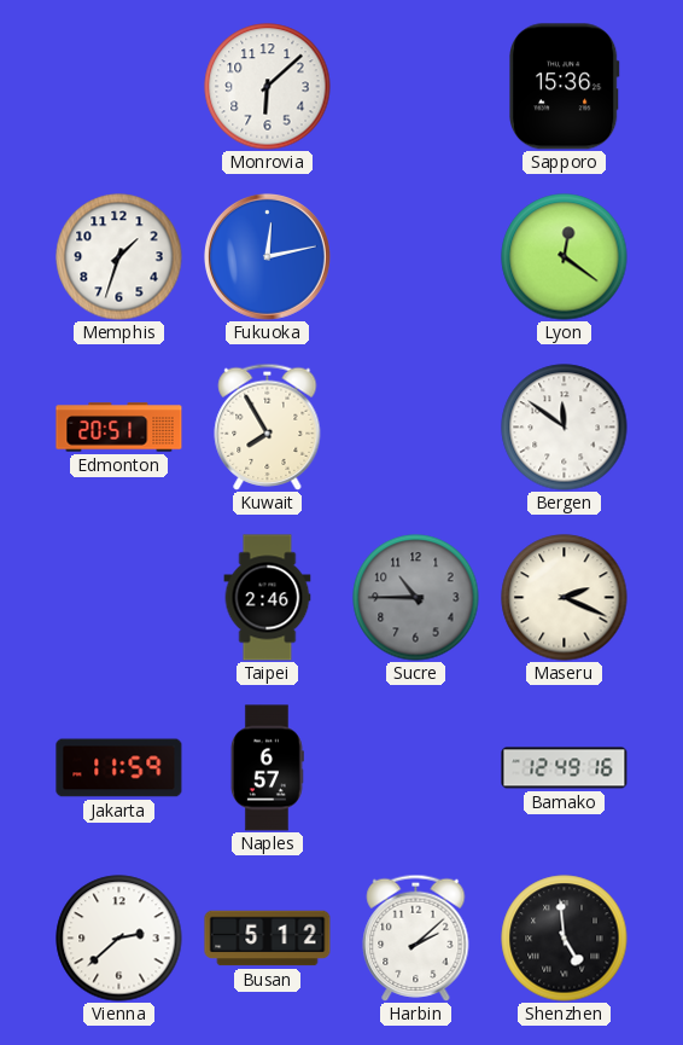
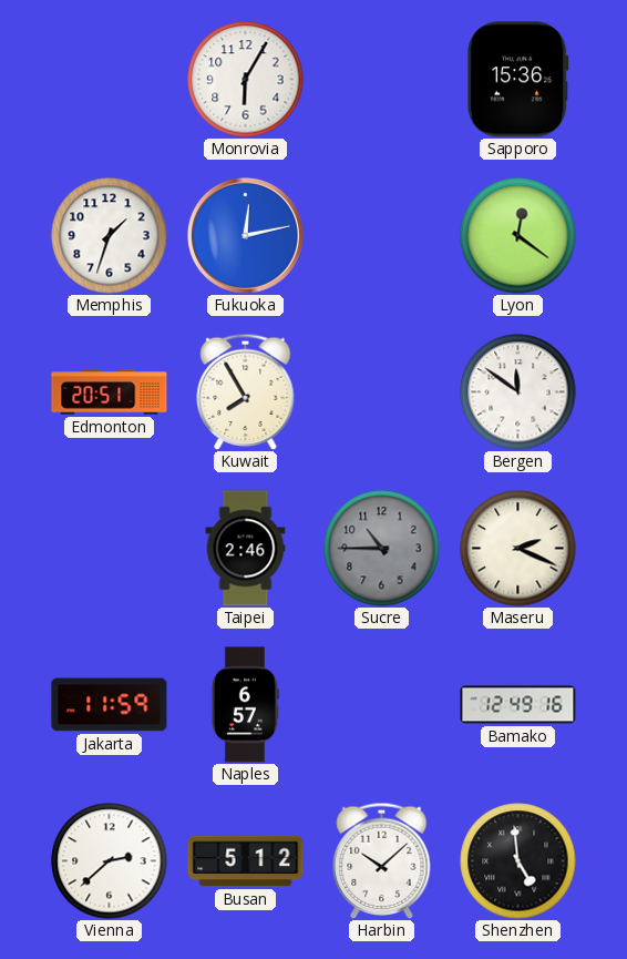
Monrovia: 6:08 -> 6:05
Harbin: 2:08 -> 10:08
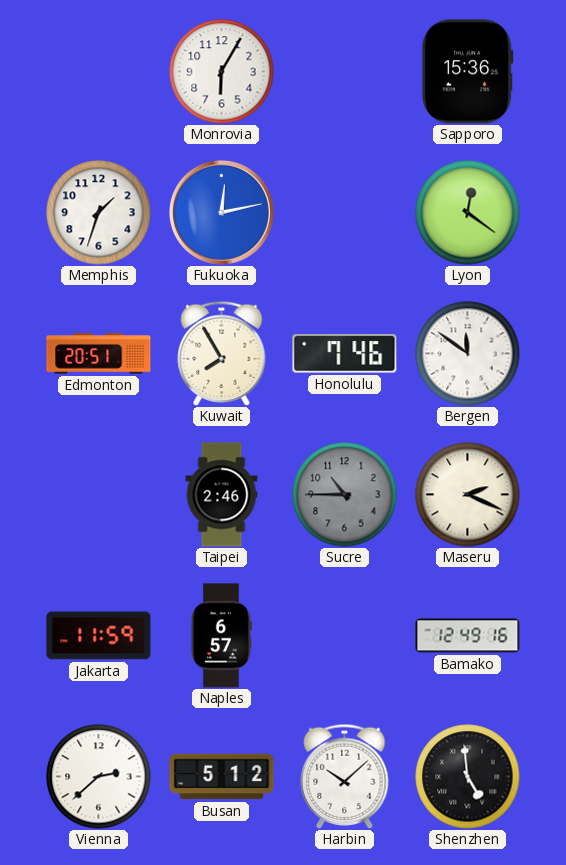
Honolulu: none -> 7:46
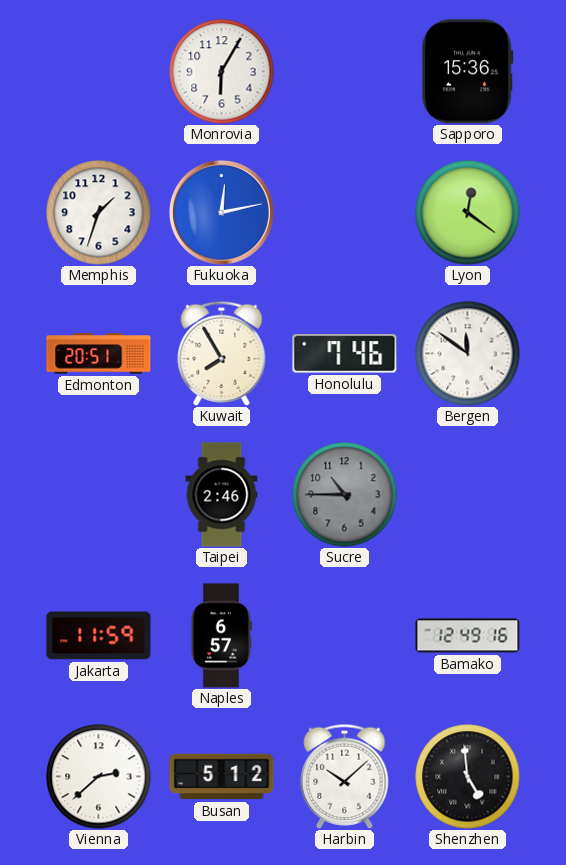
Maseru: 2:19 -> none
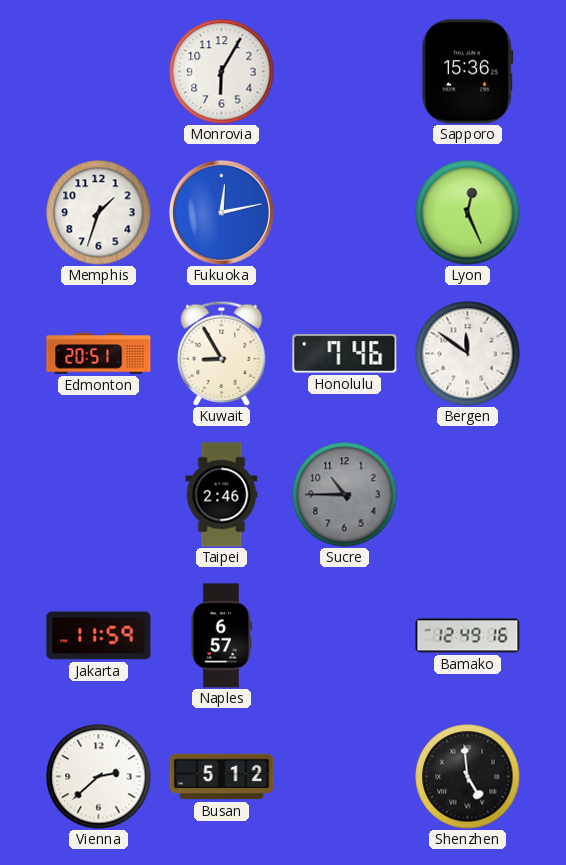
Lyon: 12:21 -> 12:26
Kuwait: 7:55 -> 8:55
Harbin: 10:08 -> none
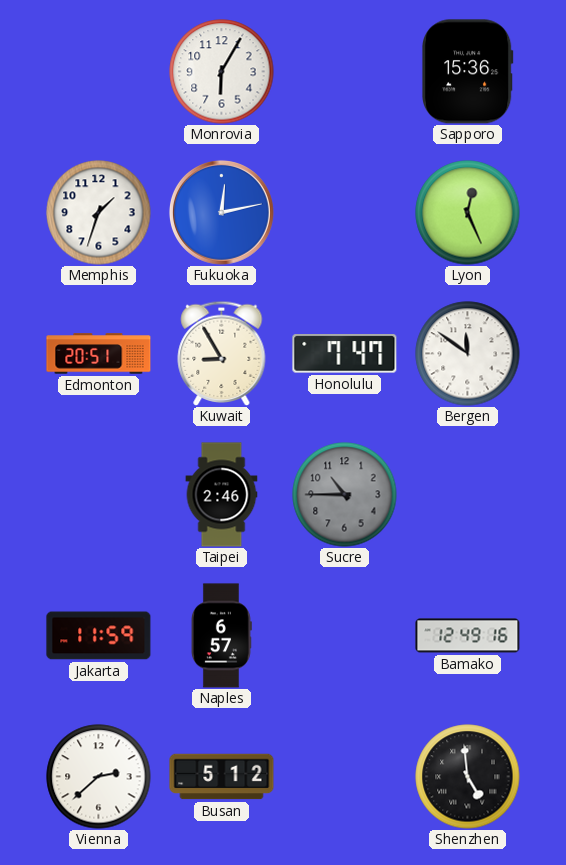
Honolulu: 7:46 -> 7:47
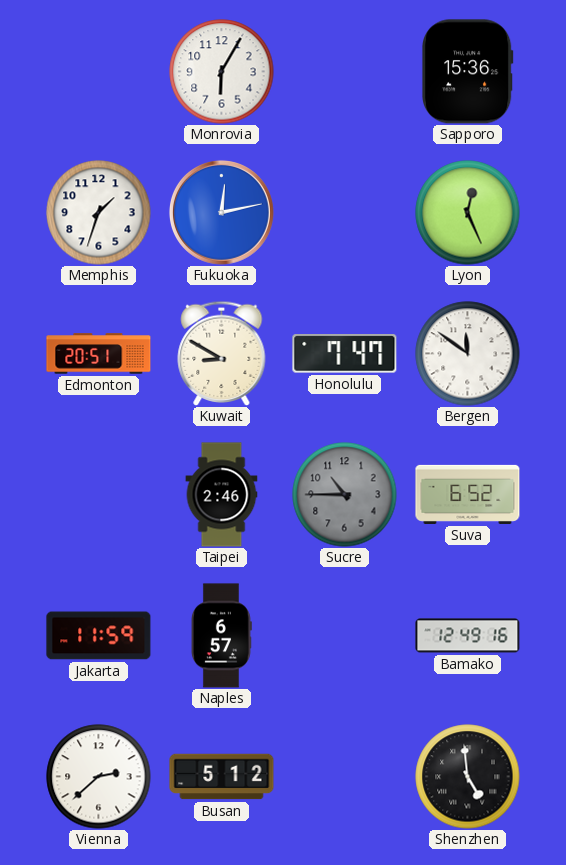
Kuwait: 8:55 -> 8:50
Suva: none -> 6:52
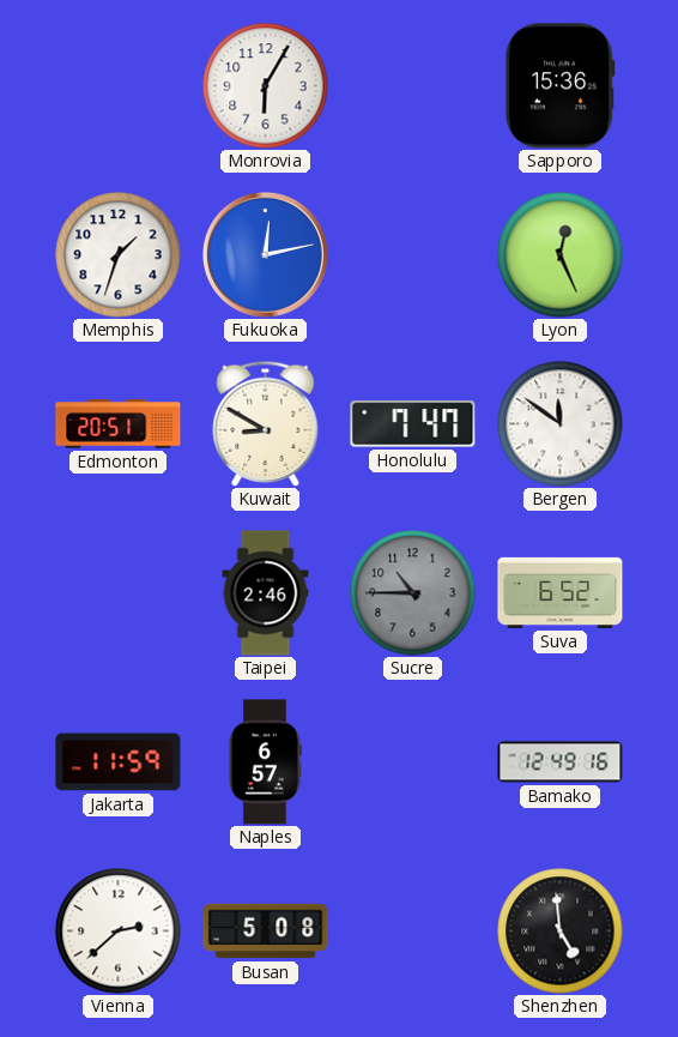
Busan: 5:12 -> 5:08
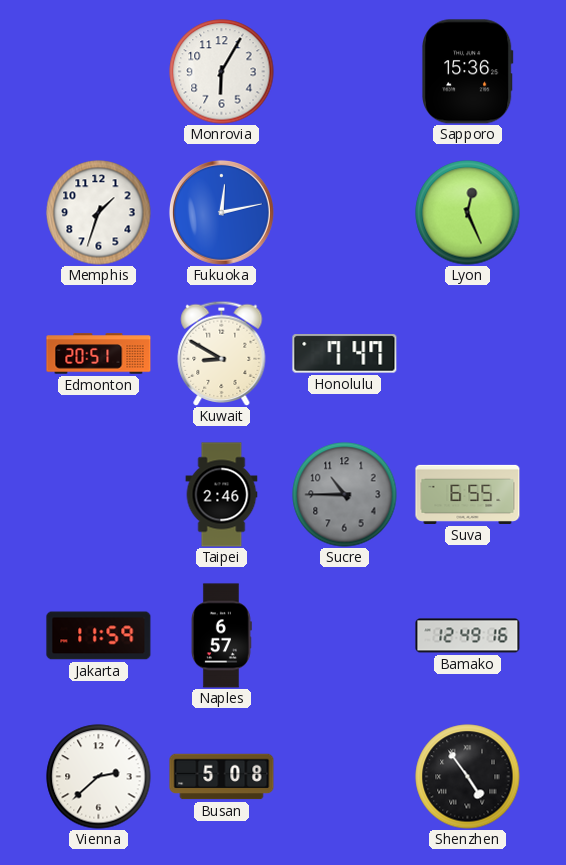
Bergen: 11:51 -> none
Suva: 6:52 -> 6:55
Shenzhen: 4:59 -> 4:54
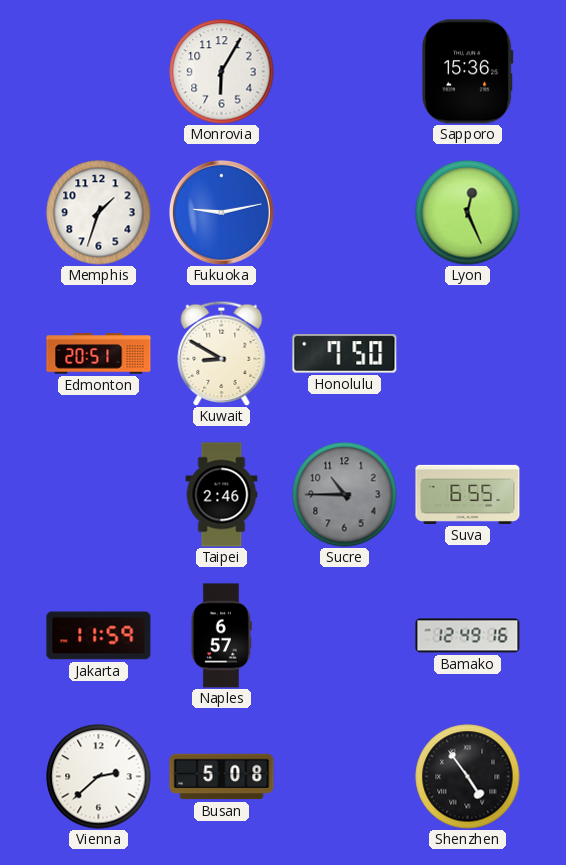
Fukuoka: 12:13 -> 9:13
Honolulu: 7:47 -> 7:50
